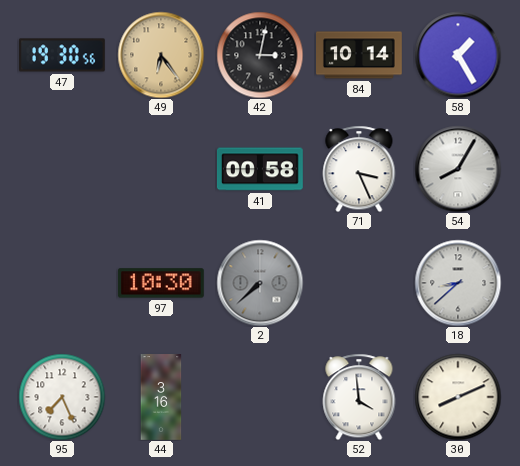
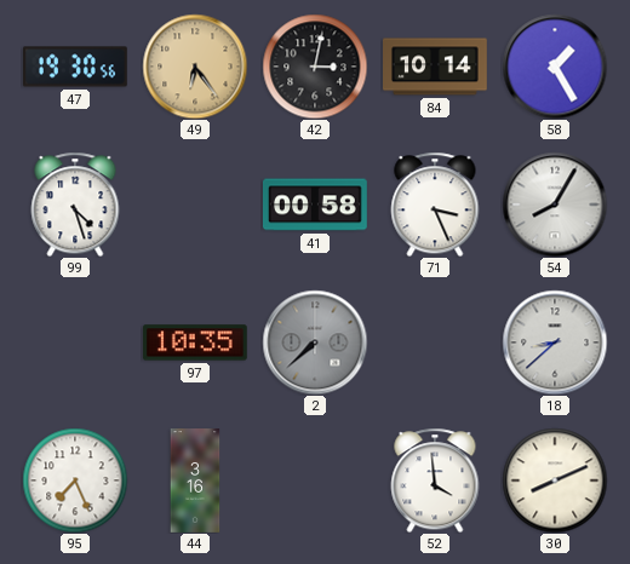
99: none -> 4:27
97: 10:30 -> 10:35
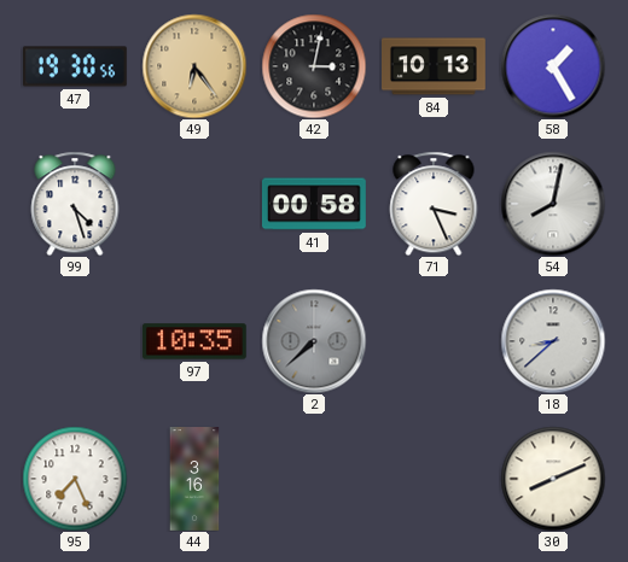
84: 10:14 -> 10:13
54: 8:05 -> 8:02
52: 3:59 -> none
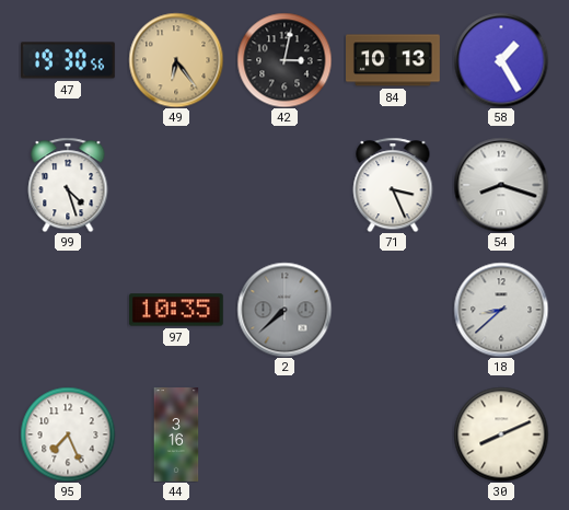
41: 00:58 -> none
54: 8:02 -> 8:18
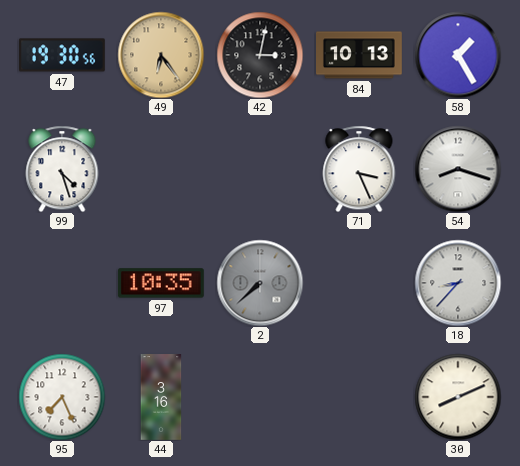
18: 8:38 -> 8:37
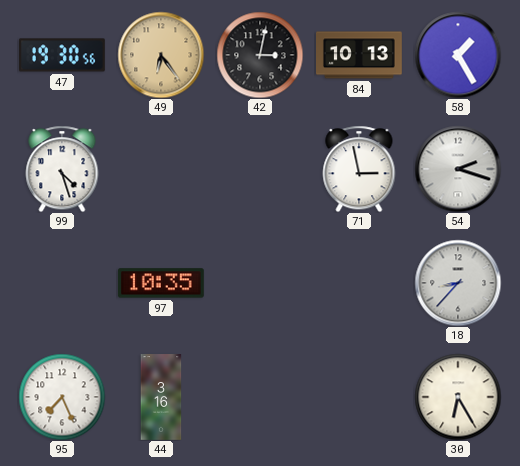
71: 3:26 -> 2:58
54: 8:18 -> 2:18
2: 7:38 -> none
30: 8:11 -> 6:25
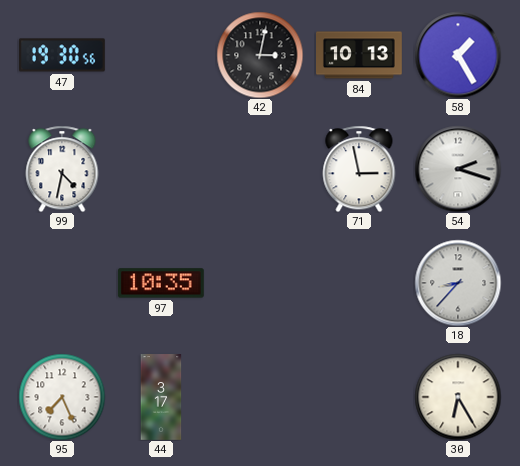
49: 6:24 -> none
99: 4:27 -> 4:32
44: 3:16 -> 3:17
